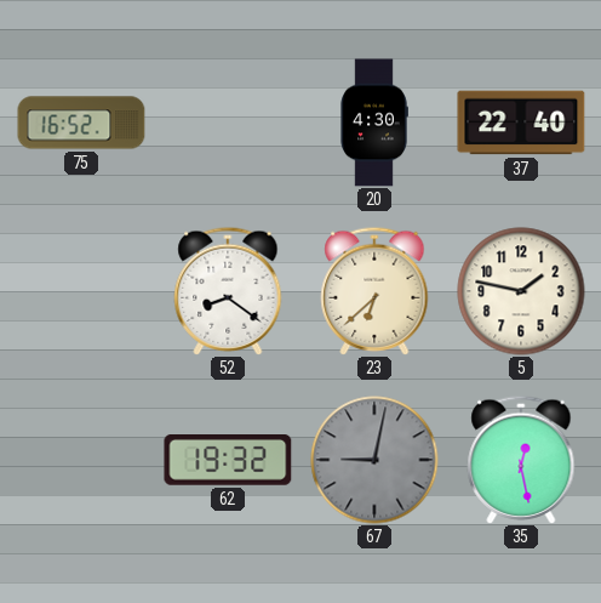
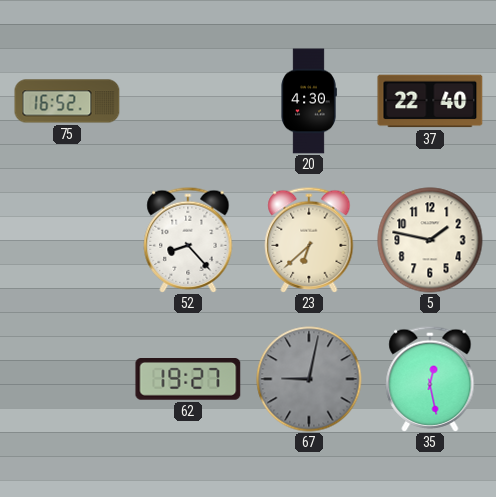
52: 8:21 -> 8:23
62: 19:32 -> 19:27
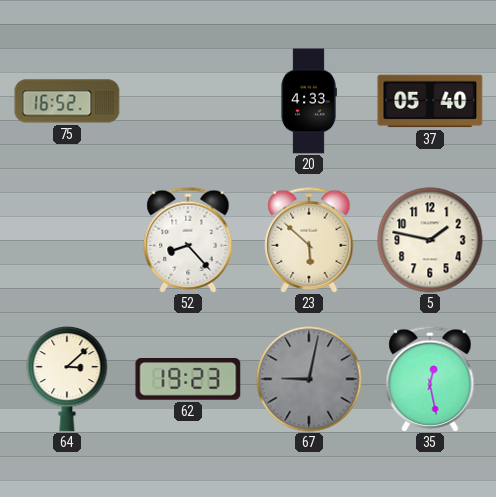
20: 4:30 -> 4:33
37: 22:40 -> 05:40
23: 6:38 -> 5:52
64: none -> 3:08
62: 19:27 -> 19:23
